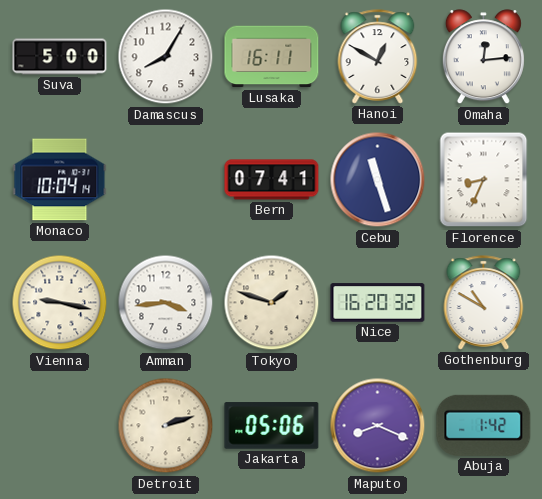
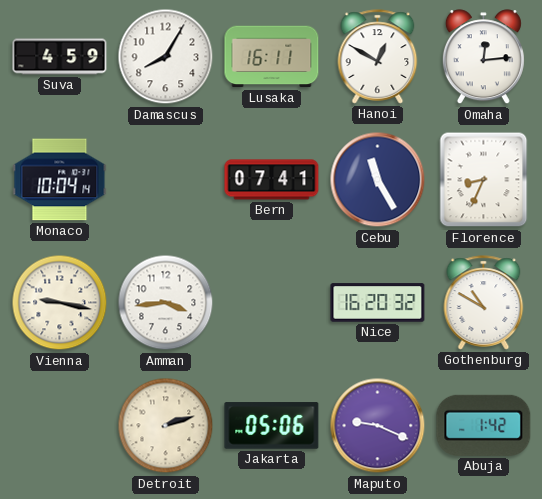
Suva: 5:00 -> 4:59
Cebu: 11:27 -> 11:25
Tokyo: 1:48 -> none
Maputo: 8:19 -> 9:19
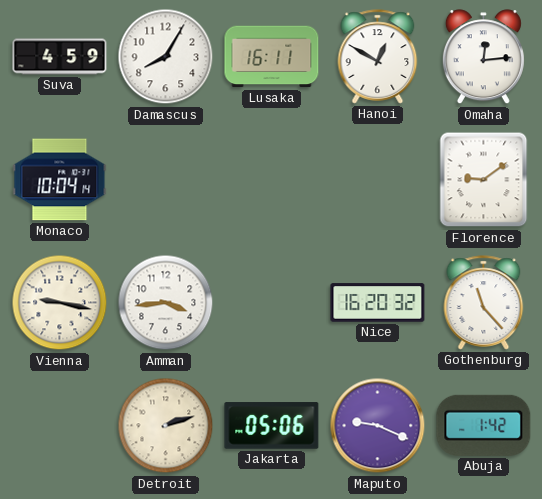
Bern: 07:41 -> none
Cebu: 11:25 -> none
Florence: 8:34 -> 9:09
Gothenburg: 10:50 -> 11:23
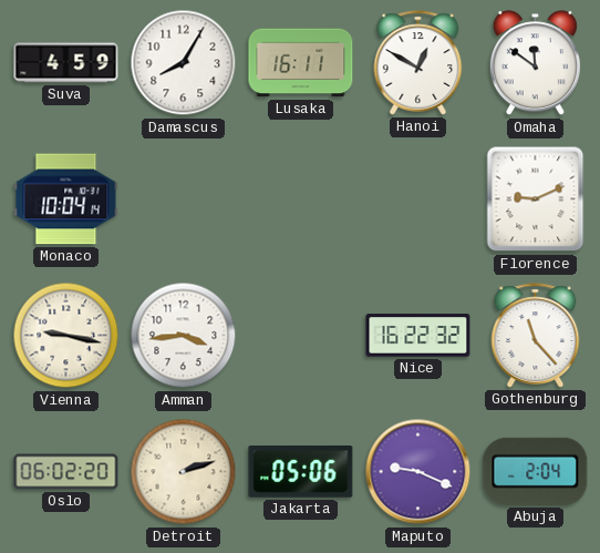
Omaha: 12:14 -> 11:51
Florence: 9:09 -> 9:11
Nice: 16:20 -> 16:22
Oslo: none -> 06:02
Abuja: 1:42 -> 2:04
